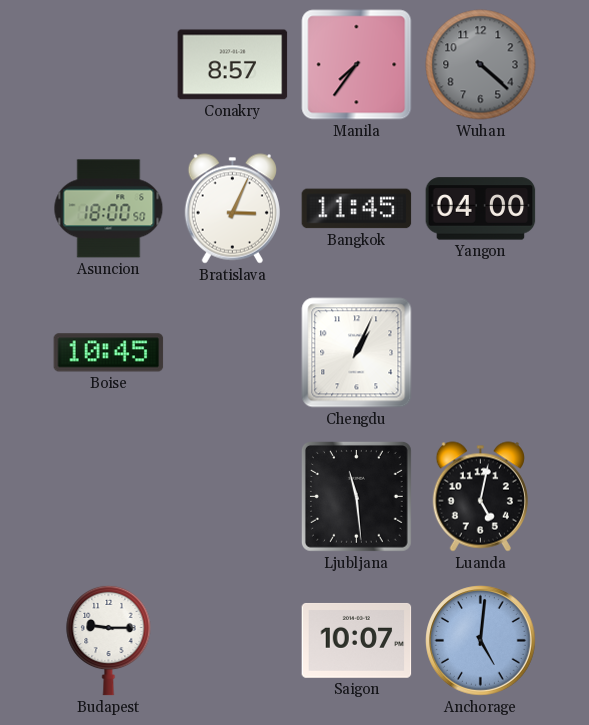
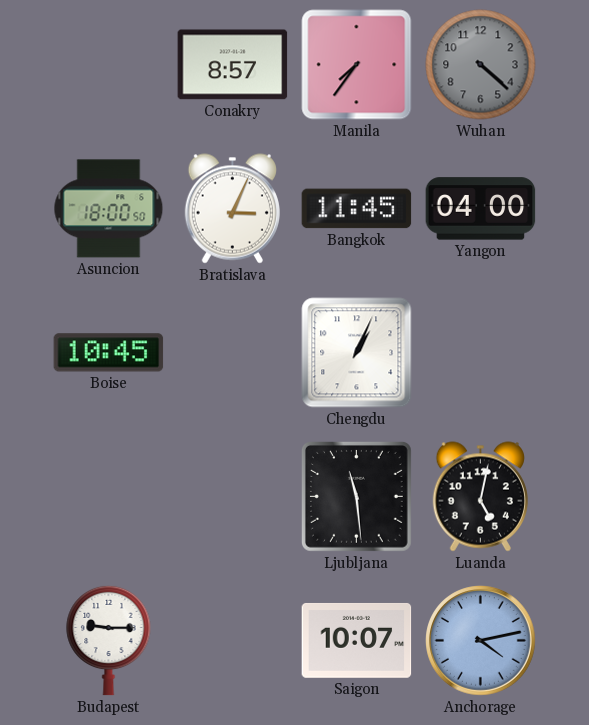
Anchorage: 5:01 -> 4:13
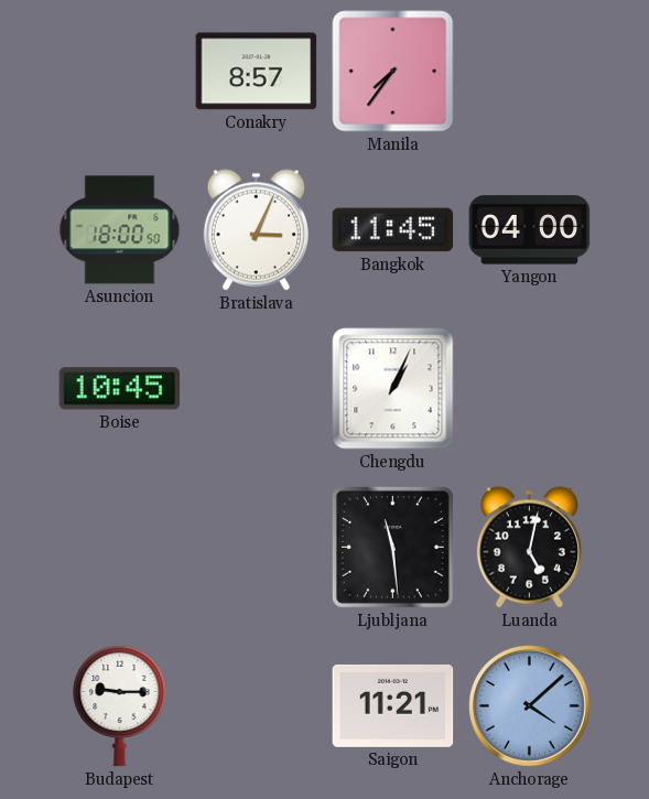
Wuhan: 4:22 -> none
Saigon: 10:07 -> 11:21
Anchorage: 4:13 -> 4:08
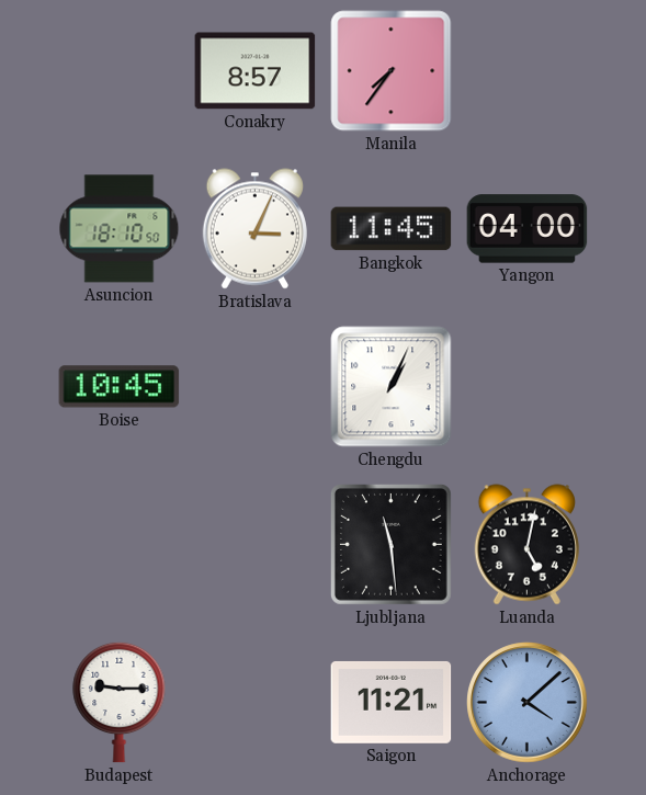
Asuncion: 18:00 -> 18:10
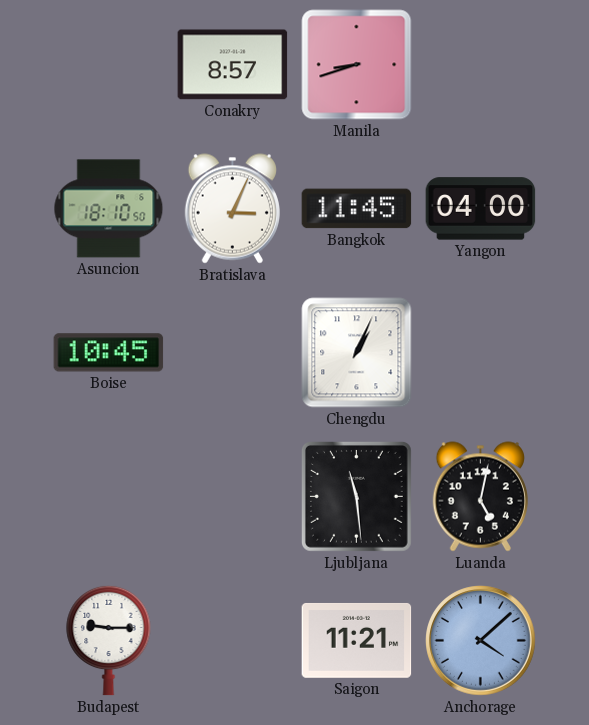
Manila: 7:36 -> 8:42
